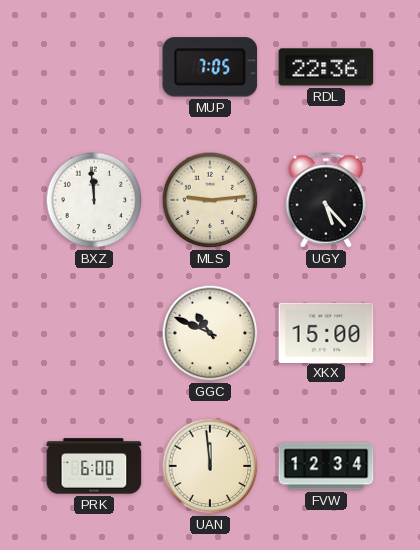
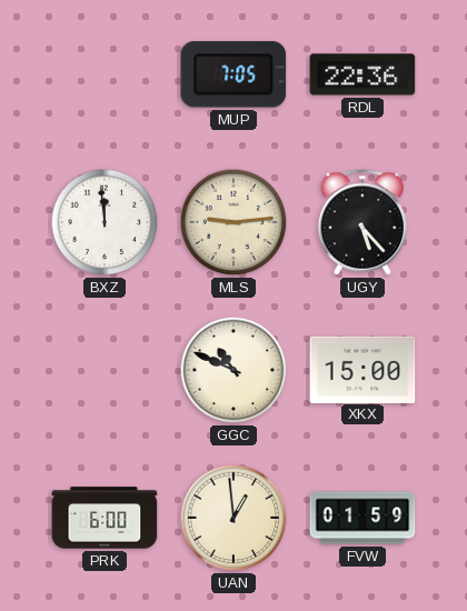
UAN: 11:59 -> 12:59
FVW: 12:34 -> 01:59
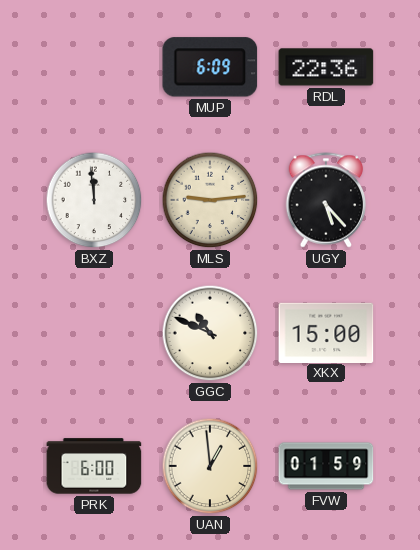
MUP: 7:05 -> 6:09
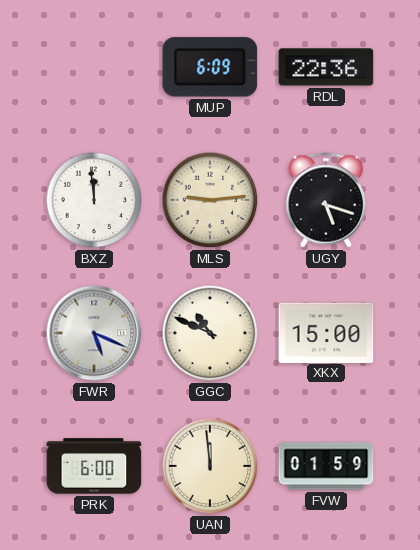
UGY: 5:23 -> 5:18
FWR: none -> 5:19
UAN: 12:59 -> 11:59
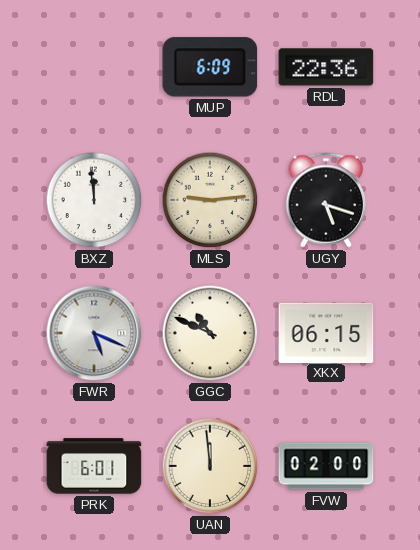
XKX: 15:00 -> 06:15
PRK: 6:00 -> 6:01
FVW: 01:59 -> 02:00
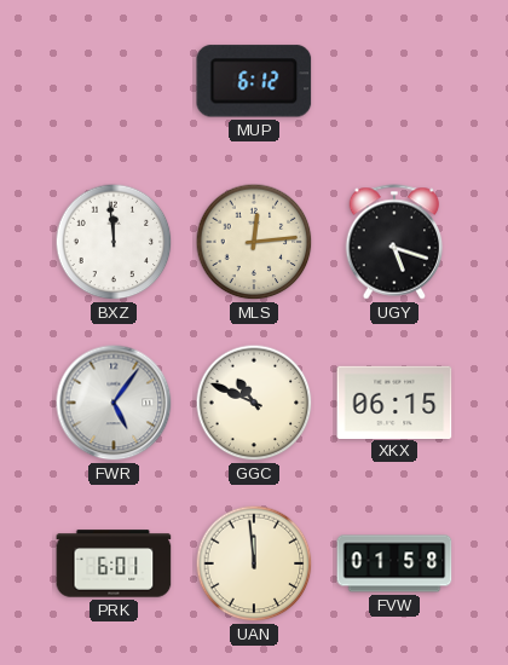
MUP: 6:09 -> 6:12
RDL: 22:36 -> none
MLS: 9:14 -> 12:14
FWR: 5:19 -> 5:06
FVW: 02:00 -> 01:58
